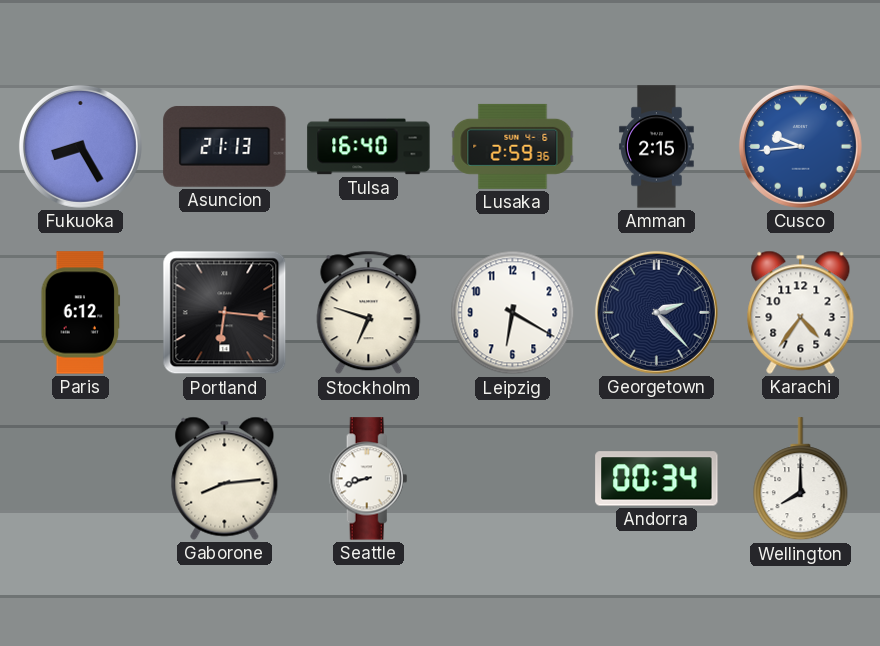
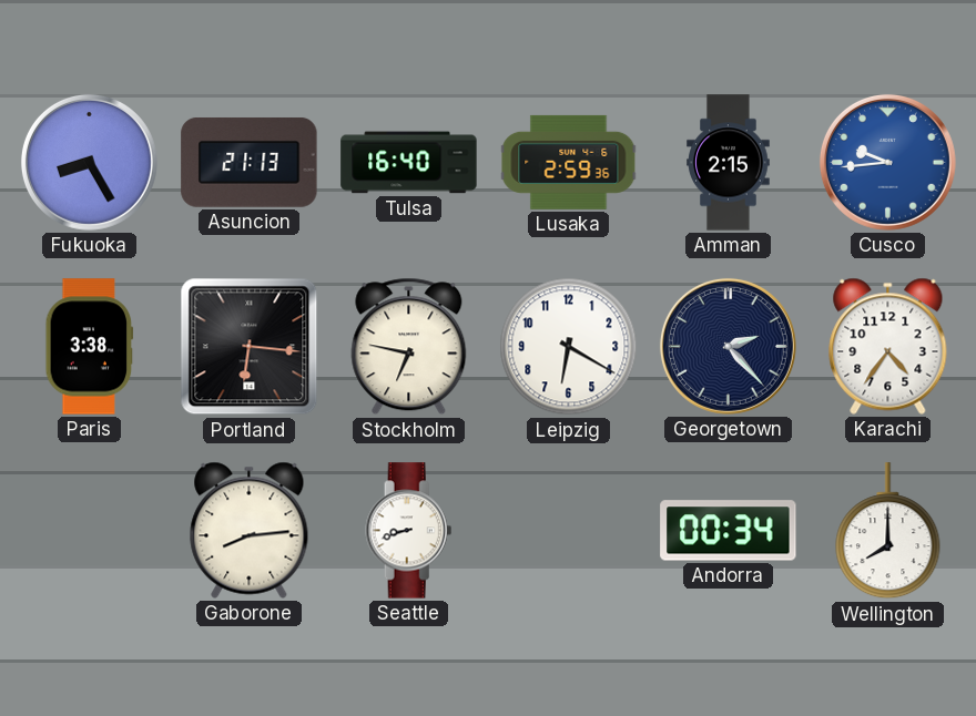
Paris: 6:12 -> 3:38
Stockholm: 6:48 -> 6:47
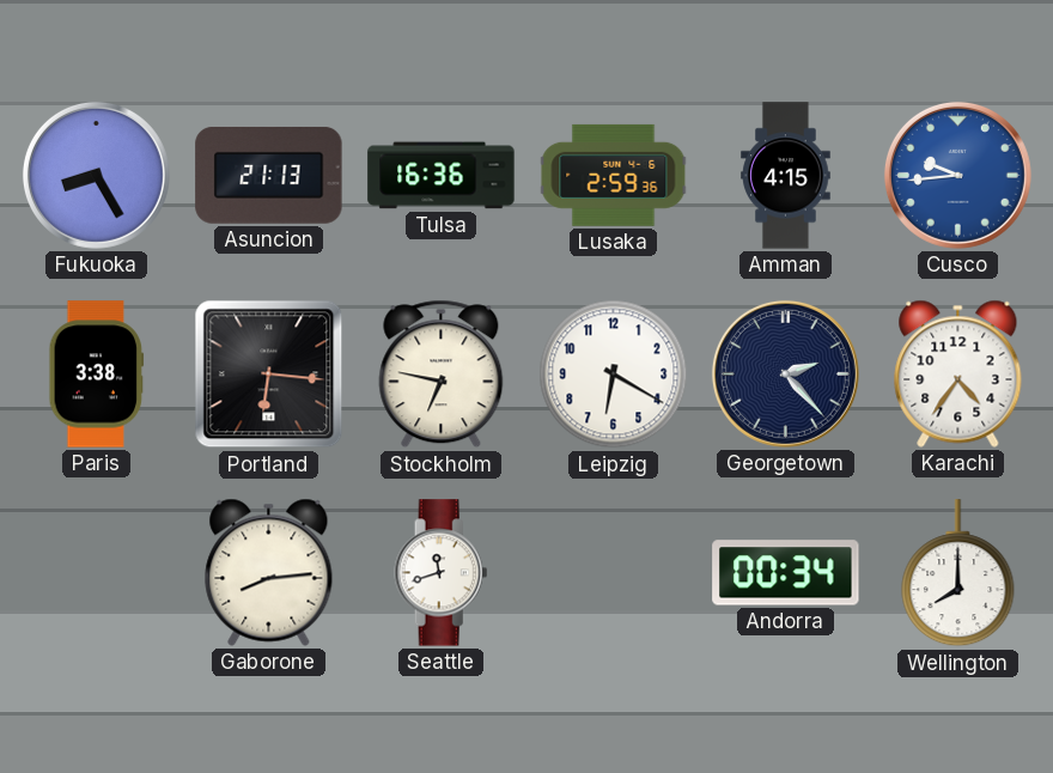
Tulsa: 16:40 -> 16:36
Amman: 2:15 -> 4:15
Seattle: 8:42 -> 11:42
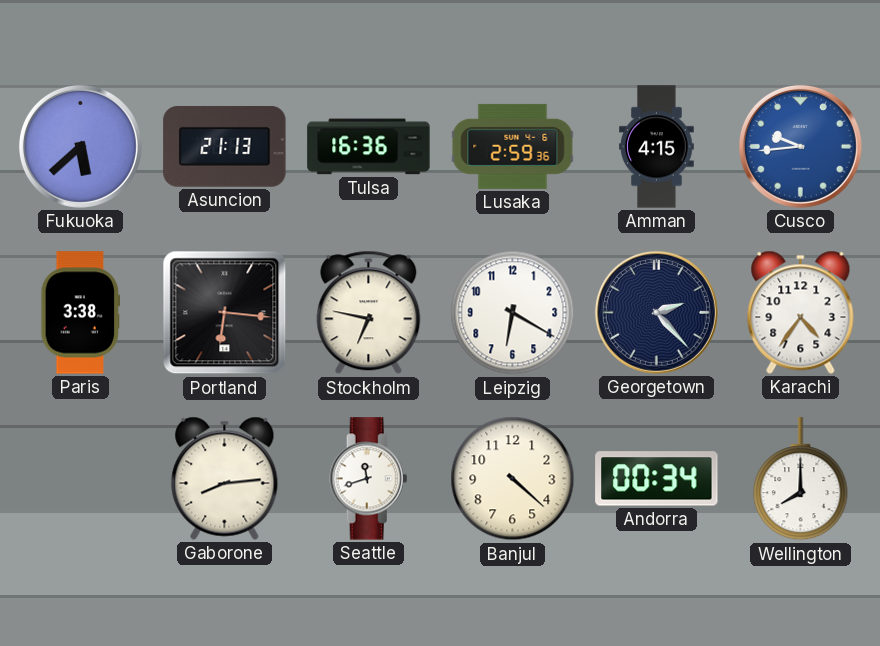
Fukuoka: 8:25 -> 5:38
Banjul: none -> 4:22
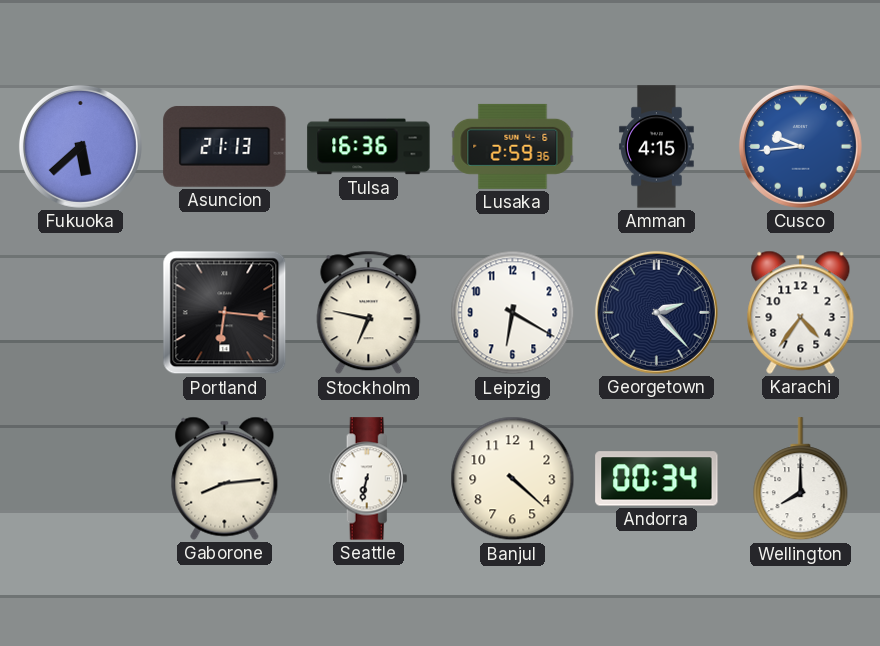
Paris: 3:38 -> none
Seattle: 11:42 -> 6:32
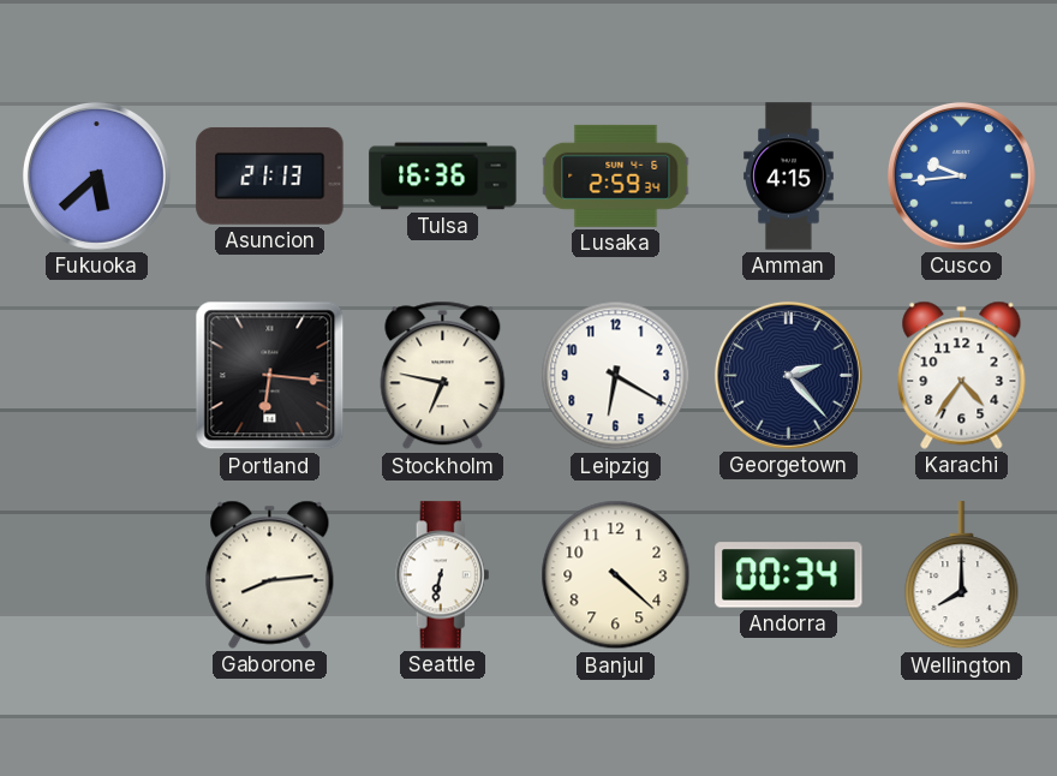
Lusaka: 2:59:36 -> 2:59:34
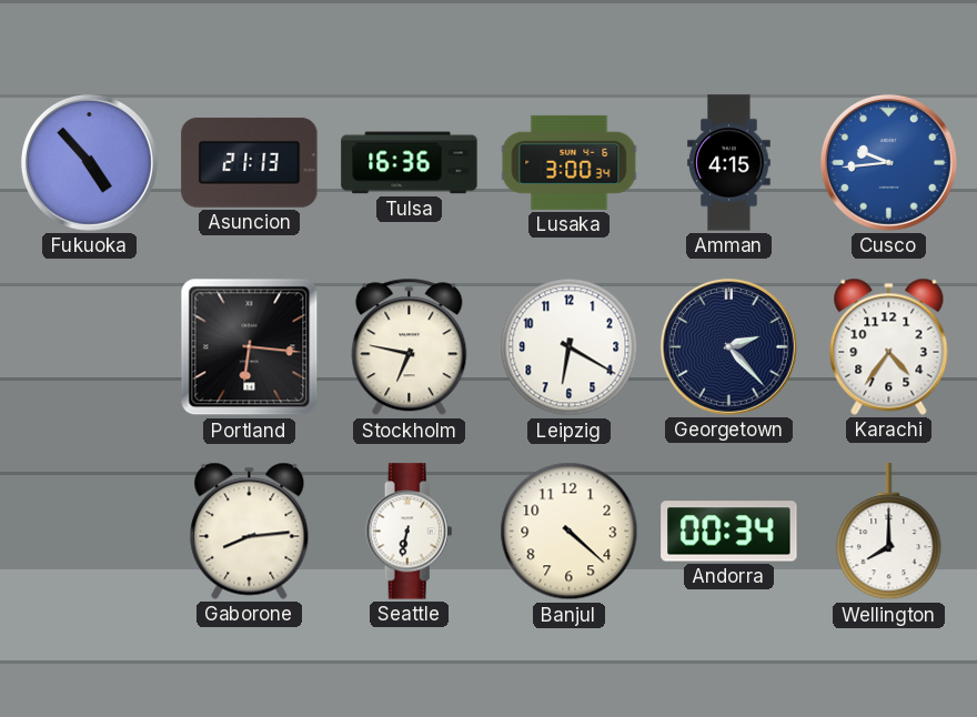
Fukuoka: 5:38 -> 4:53
Lusaka: 2:59 -> 3:00
